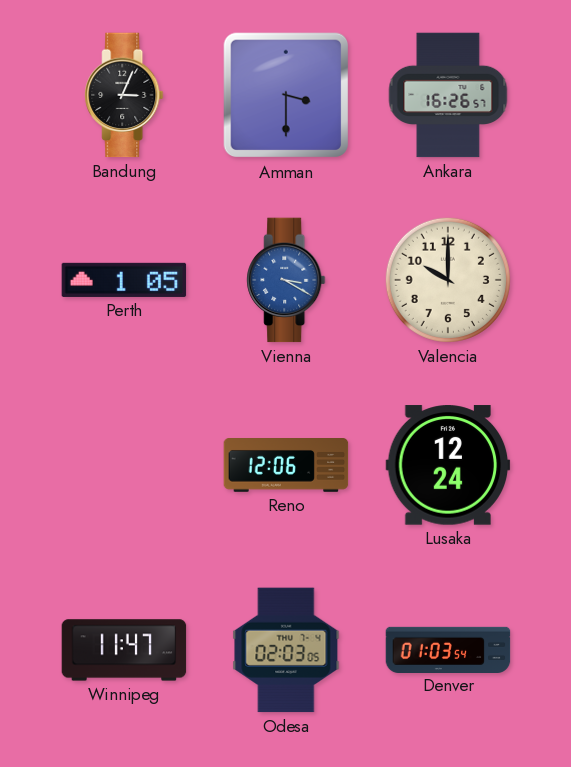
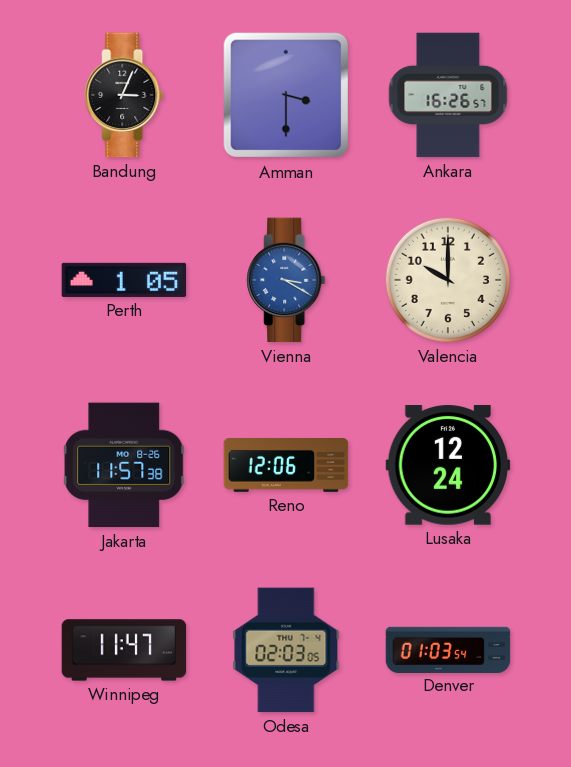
Jakarta: none -> 11:57
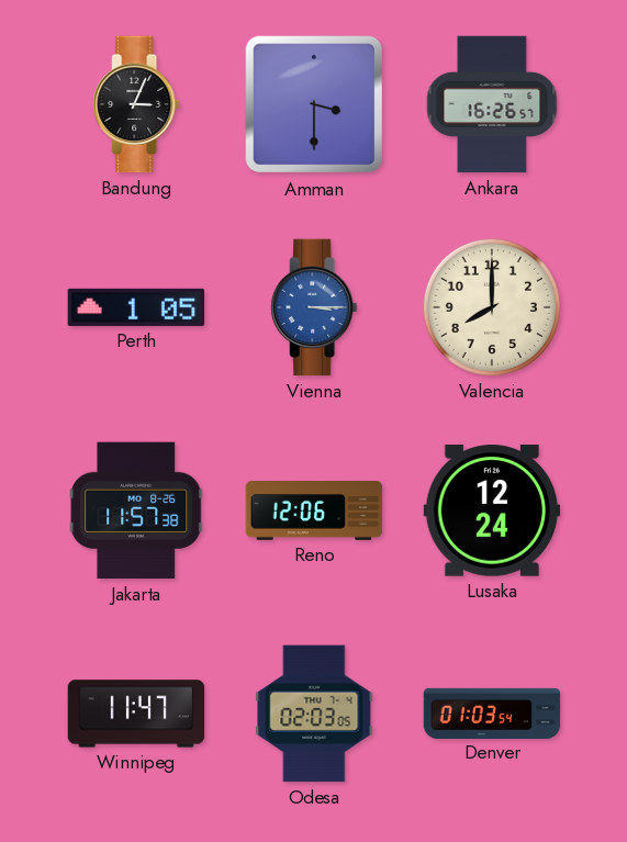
Vienna: 3:20 -> 3:15
Valencia: 10:00 -> 8:00
